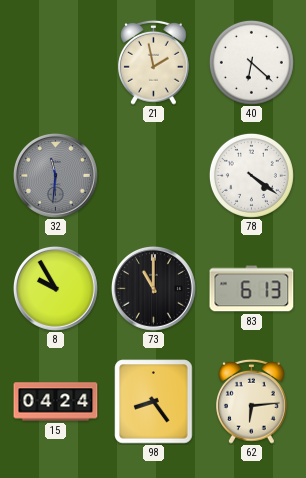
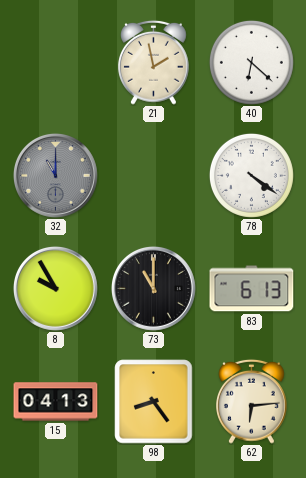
32: 11:31 -> 11:00
15: 04:24 -> 04:13
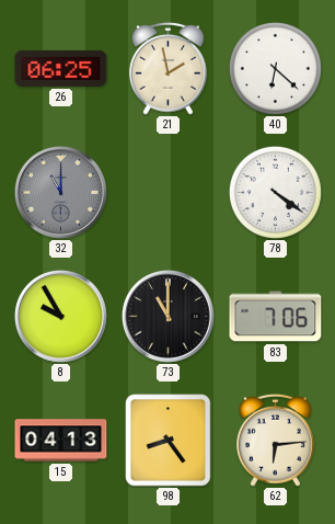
26: none -> 06:25
83: 6:13 -> 7:06
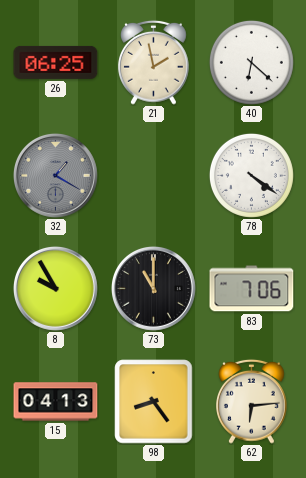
32: 11:00 -> 1:20
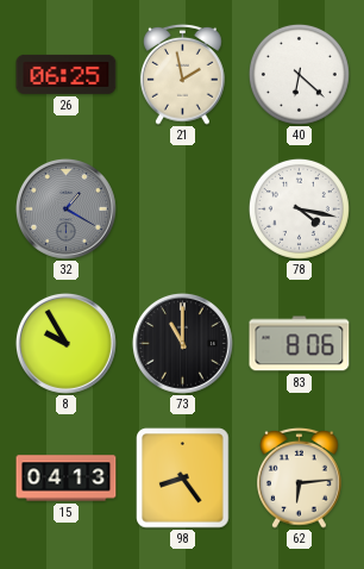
78: 4:21 -> 4:17
83: 7:06 -> 8:06
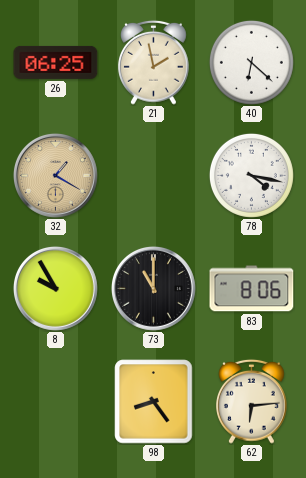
32 dial: grey -> champagne
15: 04:13 -> none
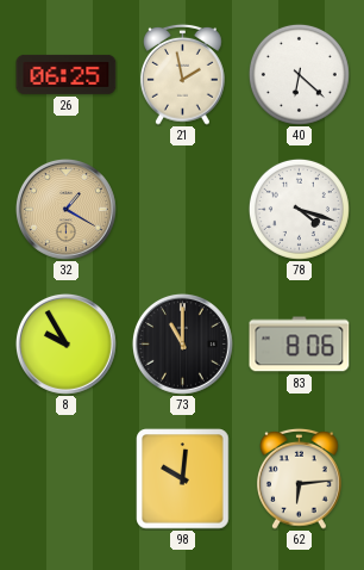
78: 4:17 -> 4:18
98: 8:24 -> 10:01
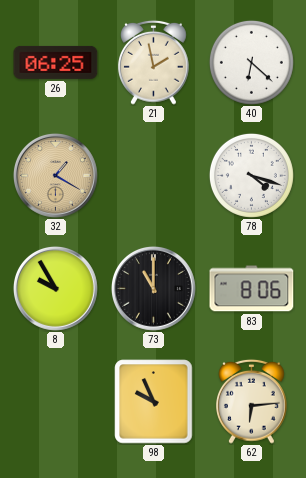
98: 10:01 -> 9:56
